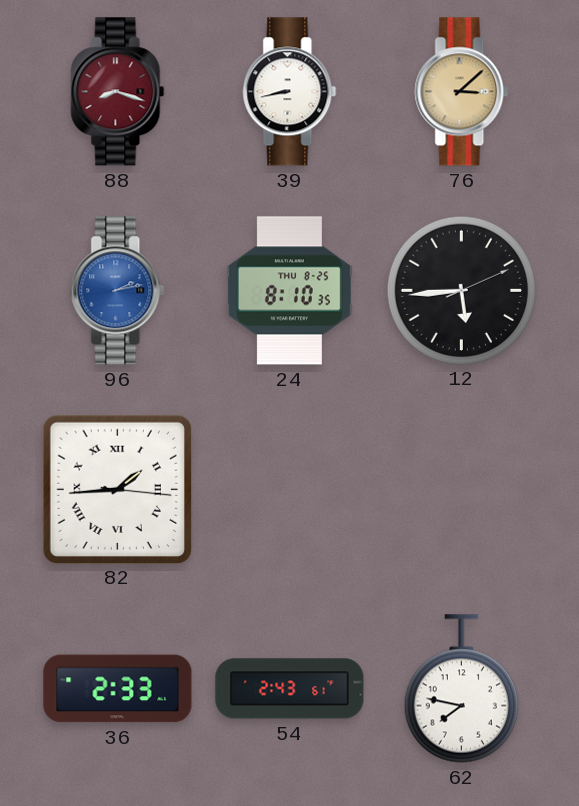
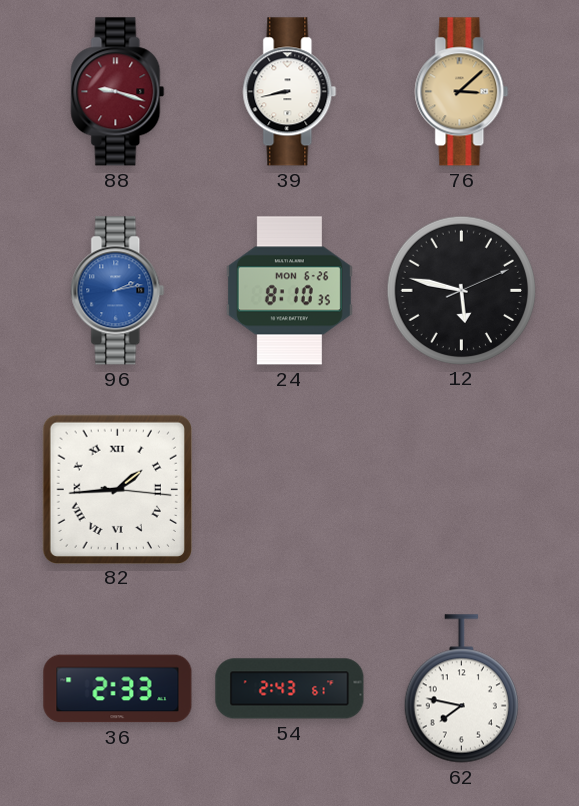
88: 8:18 -> 9:18
24 date: THU 8-25 -> MON 6-26
12: 5:44 -> 5:47
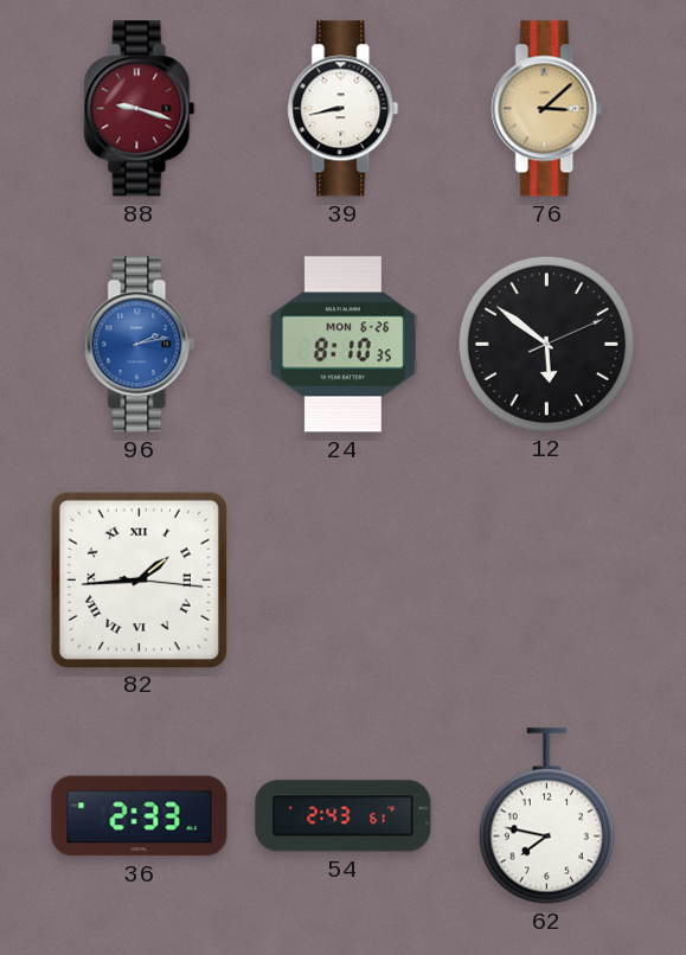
12: 5:47 -> 5:51
